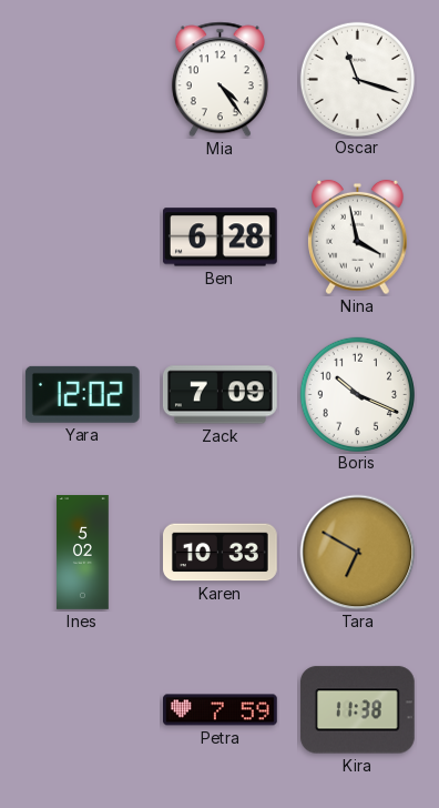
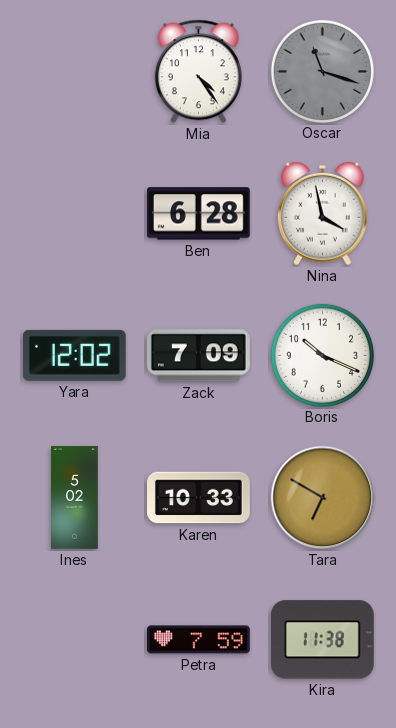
Oscar dial: white -> grey
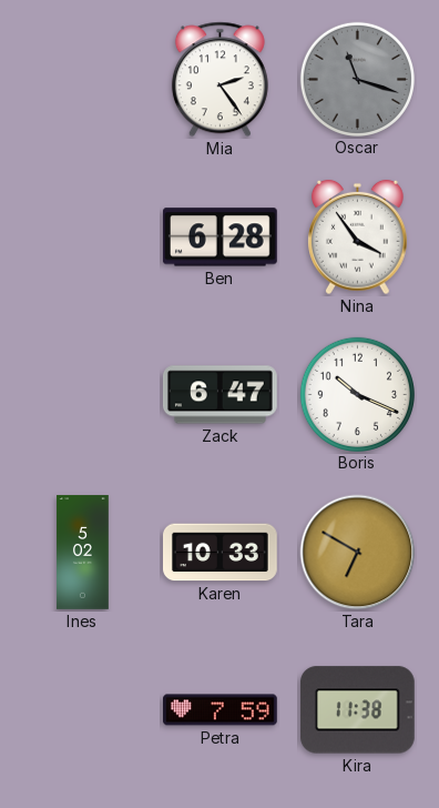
Mia: 4:24 -> 2:24
Nina: 3:58 -> 3:54
Yara: 12:02 -> none
Zack: 7:09 -> 6:47
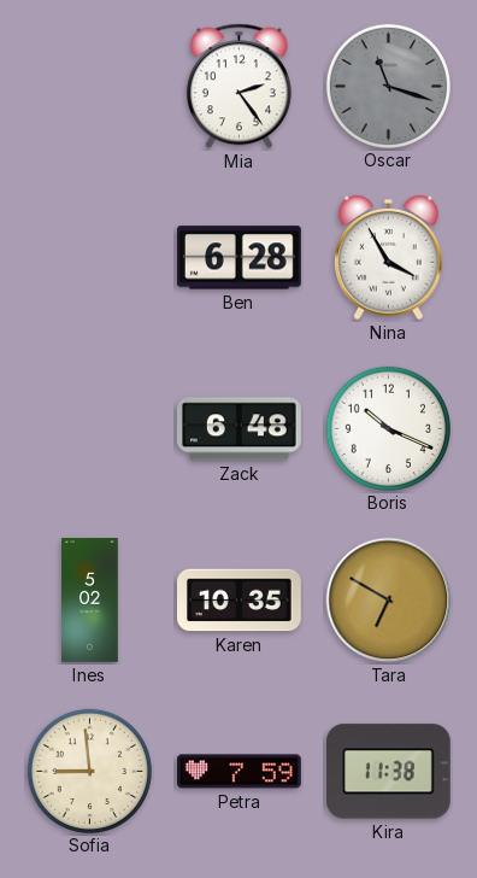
Nina: 3:54 -> 3:55
Zack: 6:47 -> 6:48
Karen: 10:33 -> 10:35
Sofia: none -> 8:59
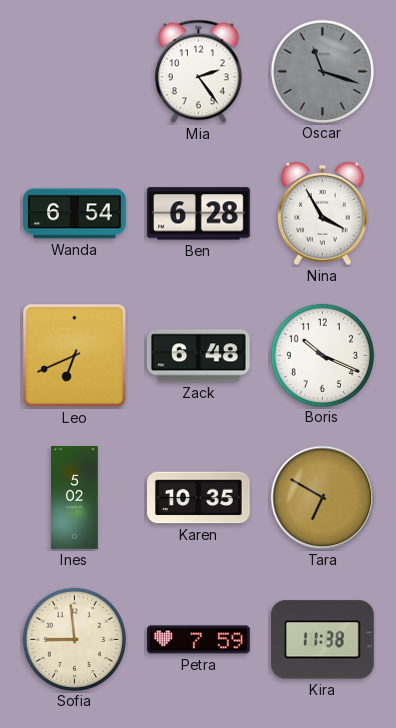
Wanda: none -> 6:54
Leo: none -> 6:41
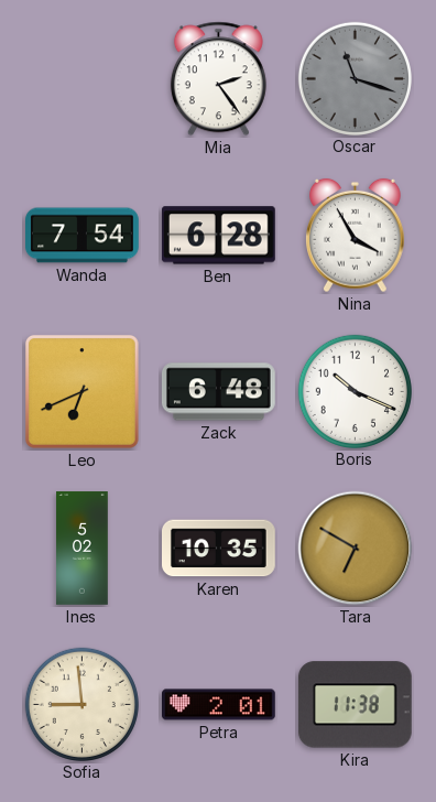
Wanda: 6:54 -> 7:54
Petra: 7:59 -> 2:01
